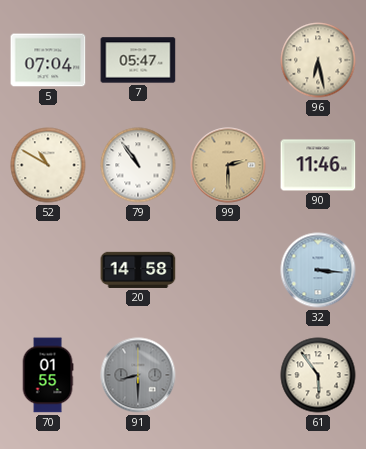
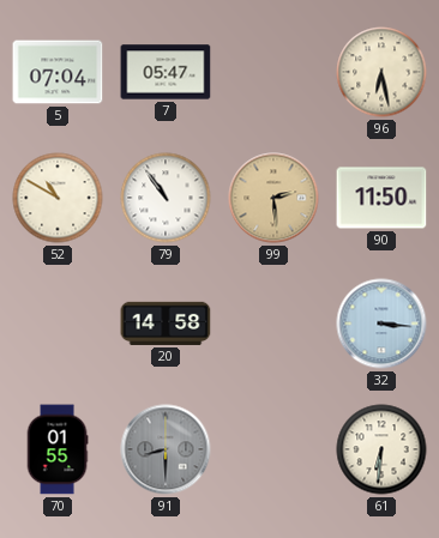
99: 2:30 -> 2:29
90: 11:46 -> 11:50
61: 5:54 -> 6:31
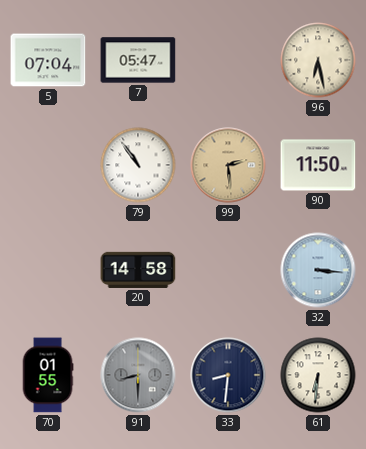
52: 10:50 -> none
33: none -> 8:31
